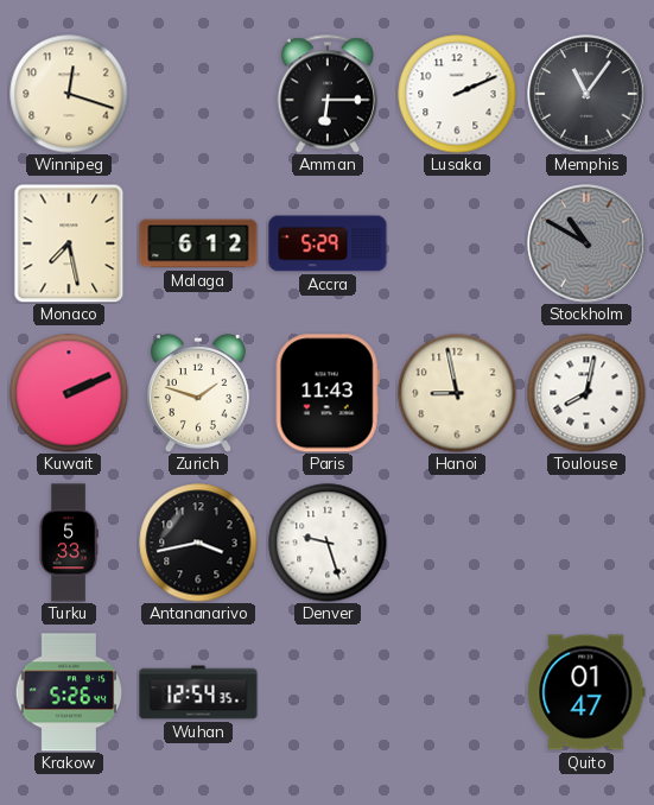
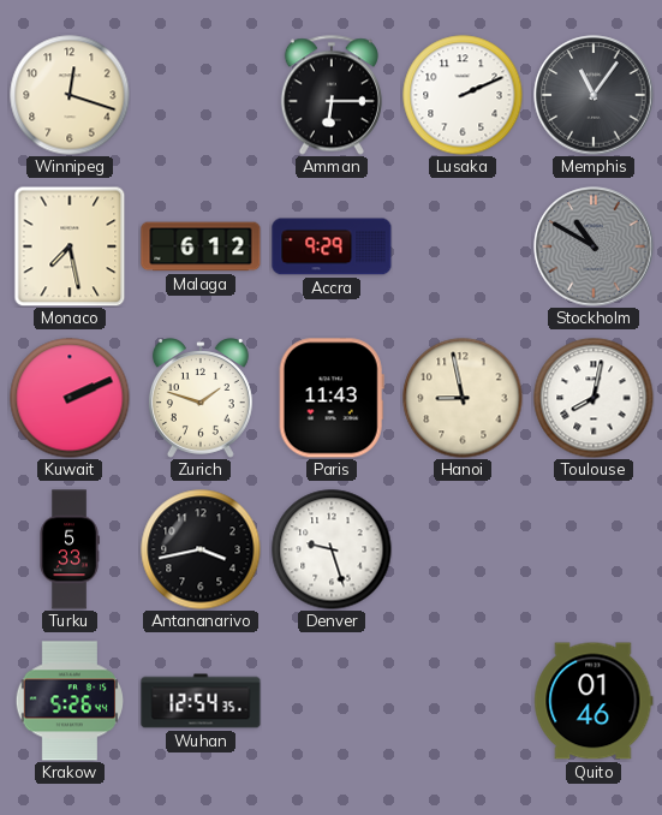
Accra: 5:29 -> 9:29
Quito: 01:47 -> 01:46
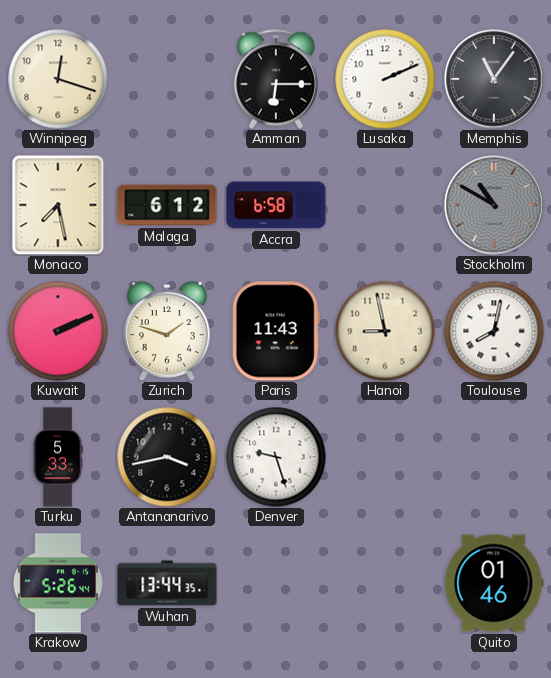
Accra: 9:29 -> 6:58
Wuhan: 12:54 -> 13:44
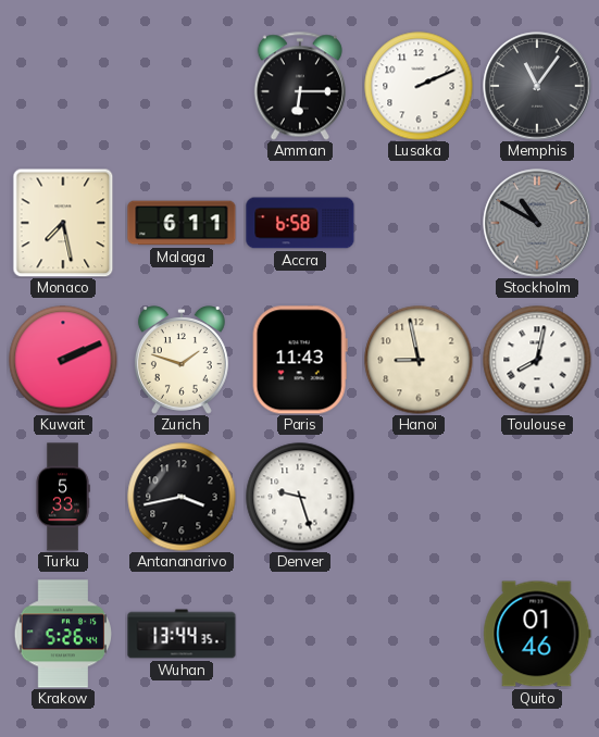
Winnipeg: 12:18 -> none
Malaga: 6:12 -> 6:11
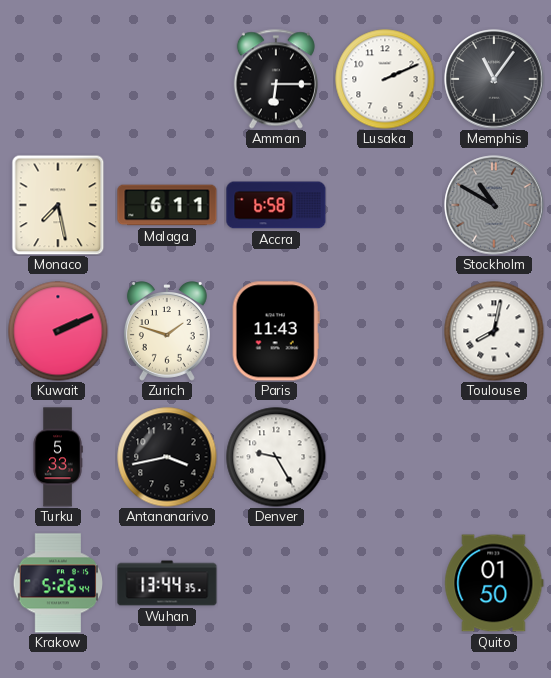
Hanoi: 8:58 -> none
Denver: 9:27 -> 9:25
Quito: 01:46 -> 01:50
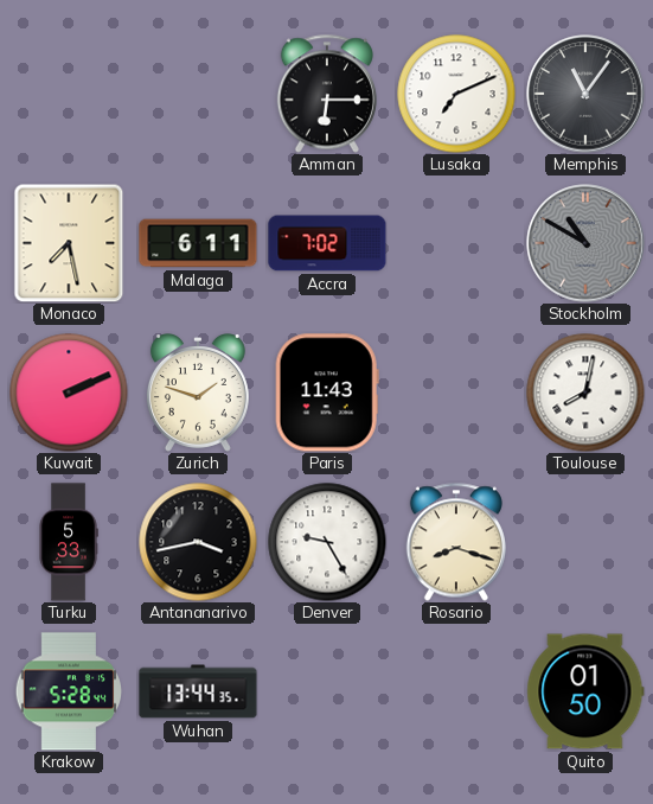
Lusaka: 2:11 -> 7:11
Accra: 6:58 -> 7:02
Rosario: none -> 8:18
Krakow: 5:26 -> 5:28
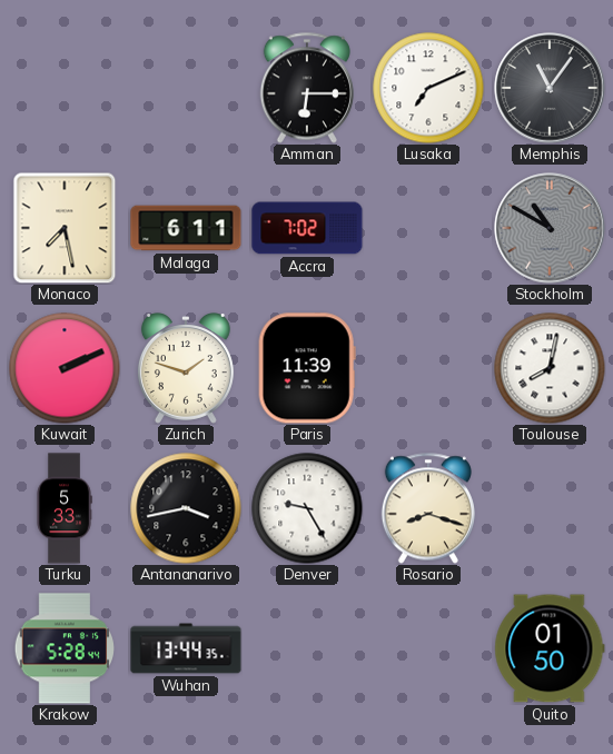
Paris: 11:43 -> 11:39
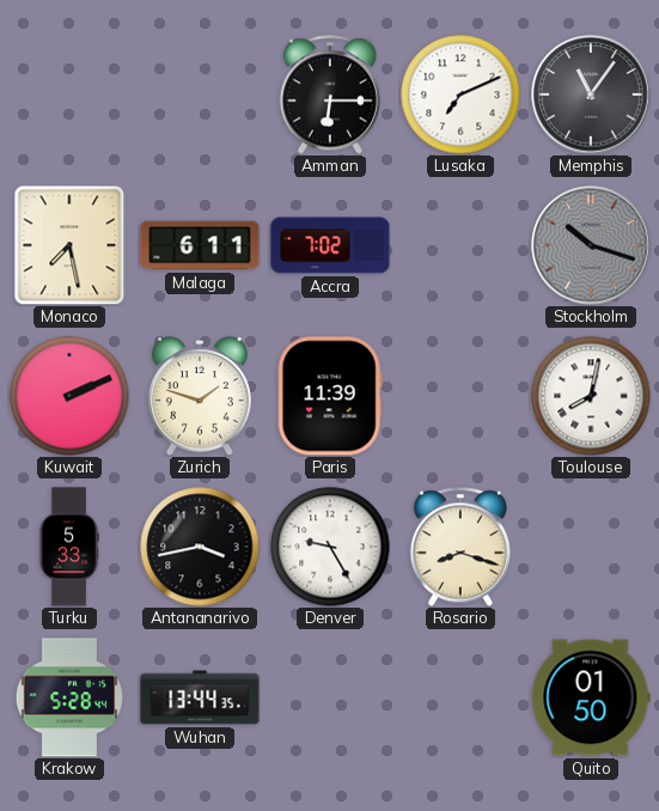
Stockholm: 10:50 -> 10:18
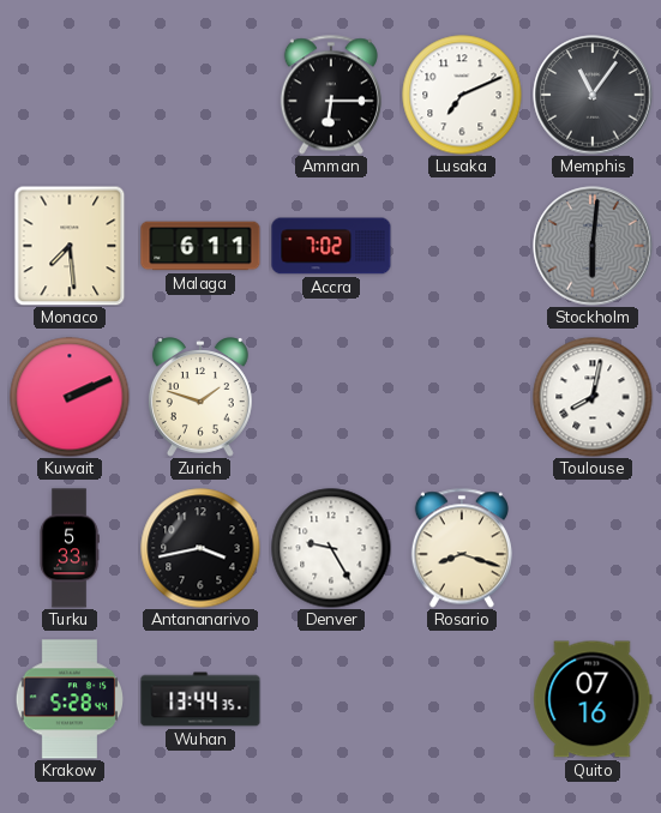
Monaco: 7:28 -> 7:29
Stockholm: 10:18 -> 6:01
Paris: 11:39 -> none
Quito: 01:50 -> 07:16
